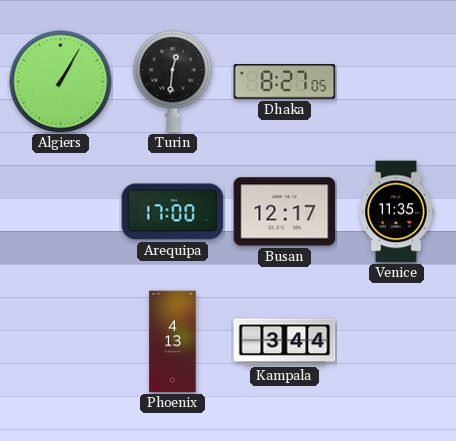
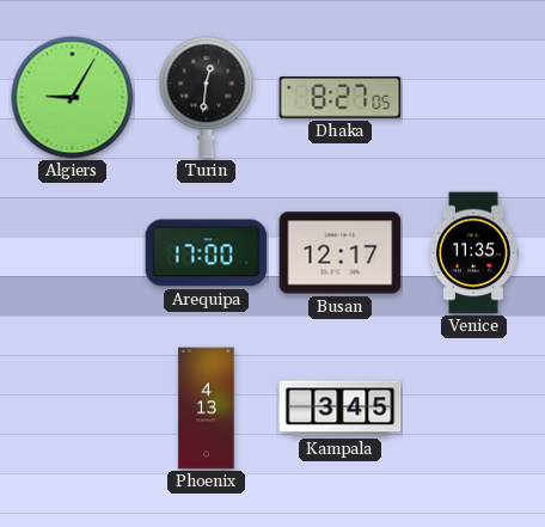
Algiers: 1:05 -> 9:05
Kampala: 3:44 -> 3:45
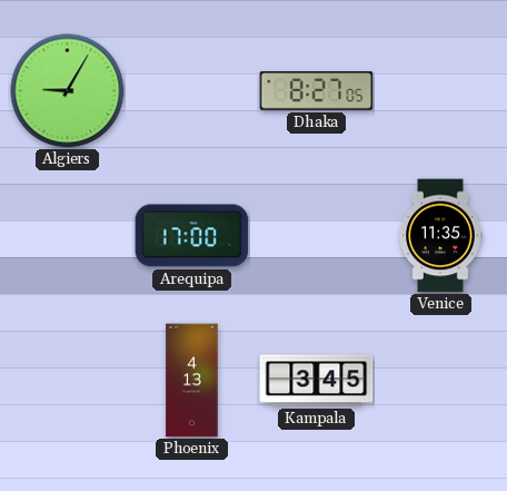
Turin: 12:31 -> none
Busan: 12:17 -> none
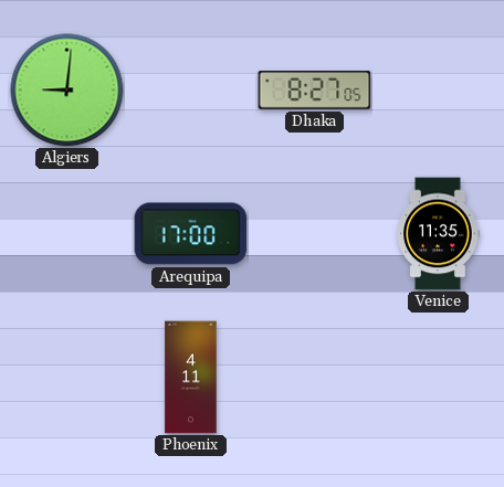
Algiers: 9:05 -> 9:01
Phoenix: 4:13 -> 4:11
Kampala: 3:45 -> none
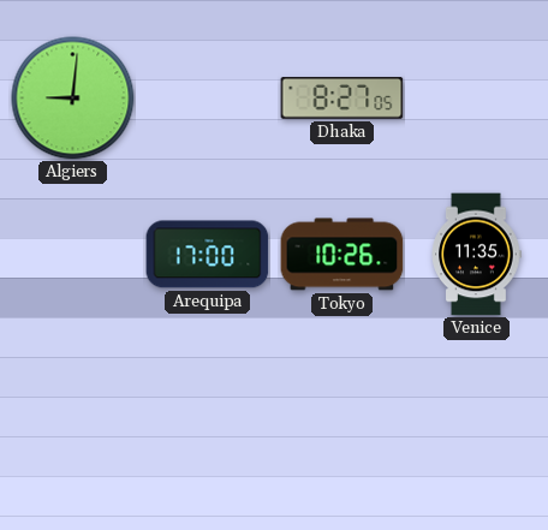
Tokyo: none -> 10:26
Phoenix: 4:11 -> none
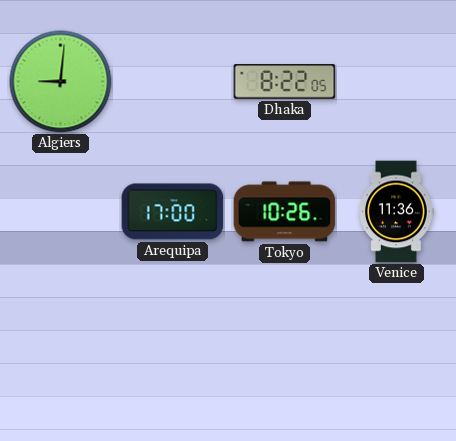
Dhaka: 8:27 -> 8:22
Venice: 11:35 -> 11:36
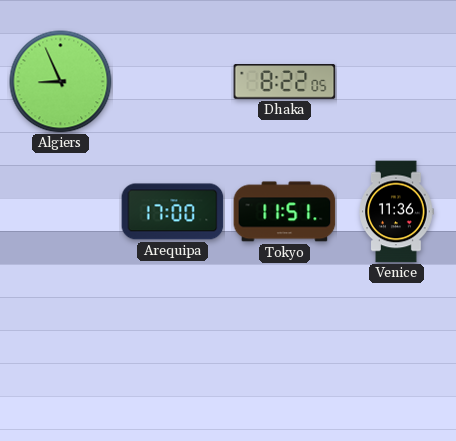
Algiers: 9:01 -> 8:56
Tokyo: 10:26 -> 11:51
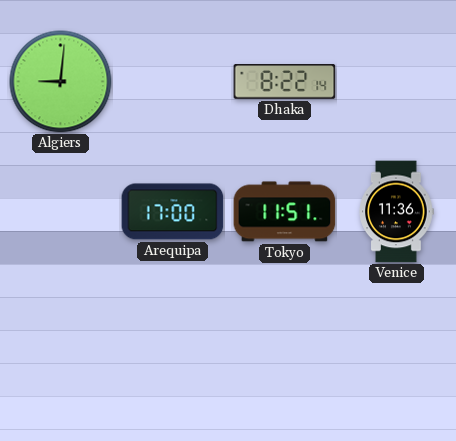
Algiers: 8:56 -> 9:01
Dhaka: 8:22:05 -> 8:22:14
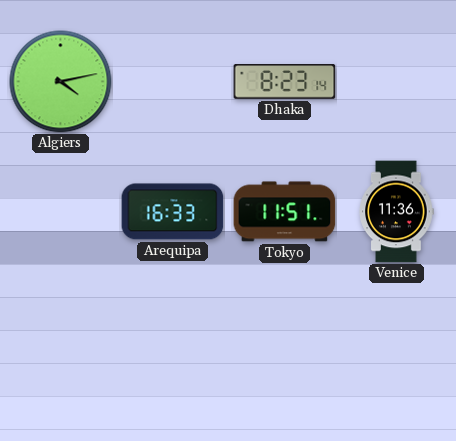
Algiers: 9:01 -> 4:13
Dhaka: 8:22 -> 8:23
Arequipa: 17:00 -> 16:33
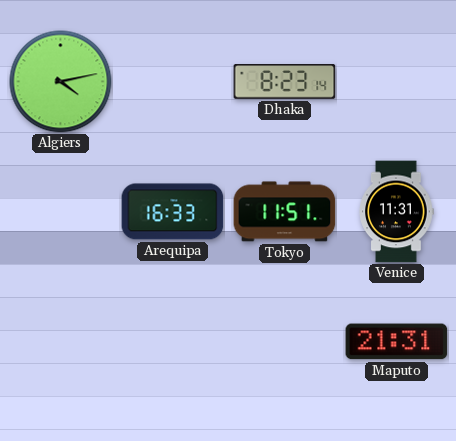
Venice: 11:36 -> 11:31
Maputo: none -> 21:31
